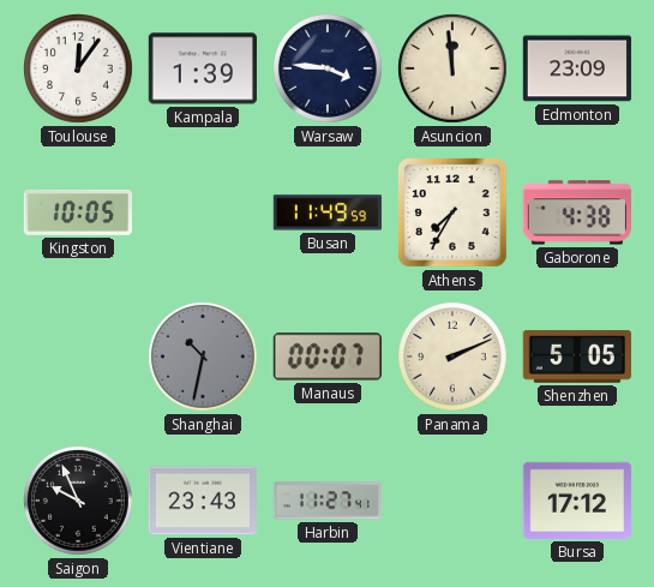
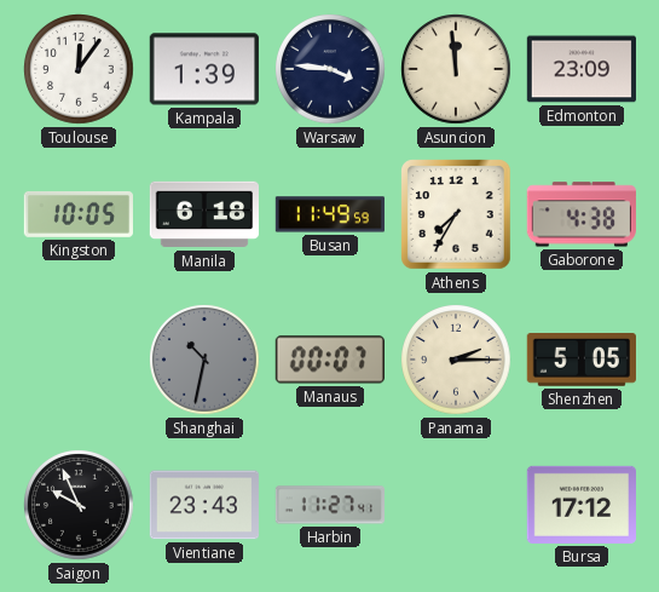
Manila: none -> 6:18
Panama: 2:11 -> 2:15
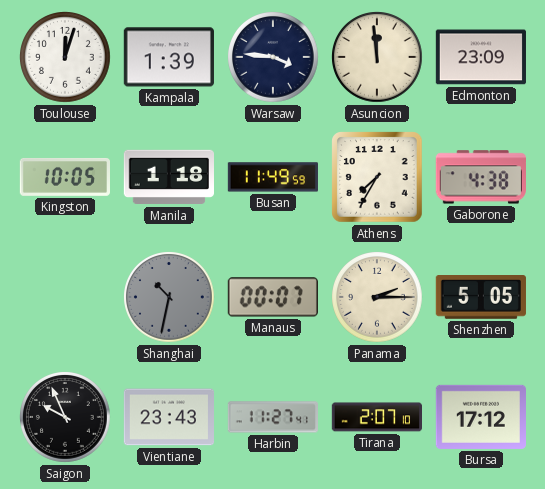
Toulouse: 12:06 -> 12:03
Manila: 6:18 -> 1:18
Tirana: none -> 2:07
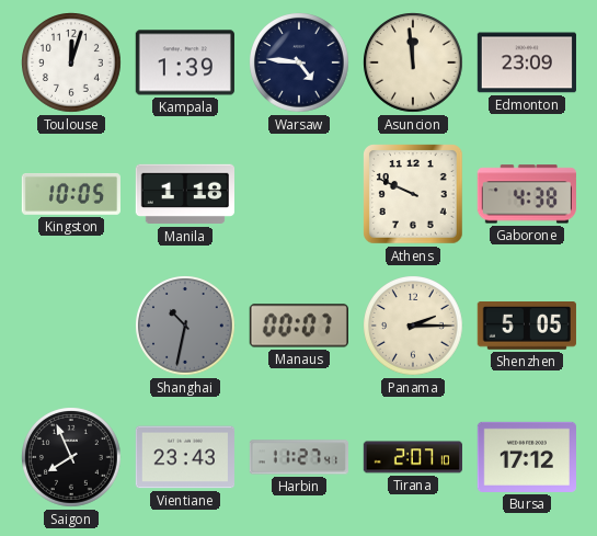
Warsaw: 3:46 -> 4:46
Busan: 11:49 -> none
Athens: 7:35 -> 9:49
Saigon: 9:56 -> 7:56
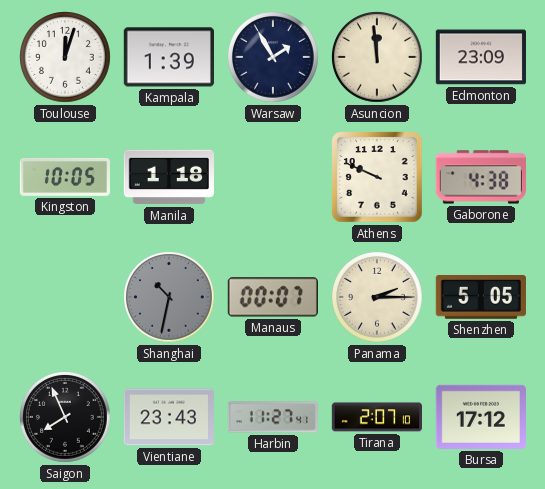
Warsaw: 4:46 -> 1:55
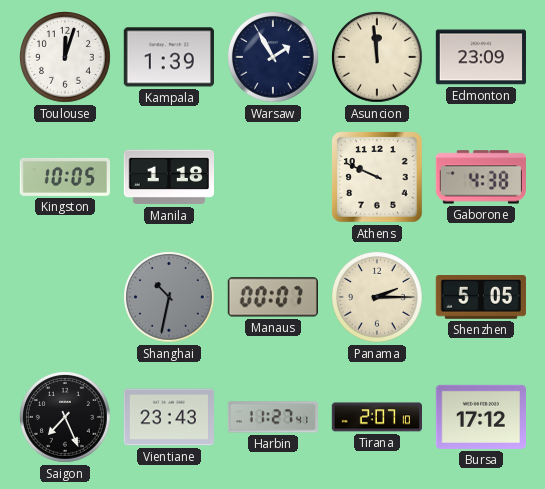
Saigon: 7:56 -> 7:26
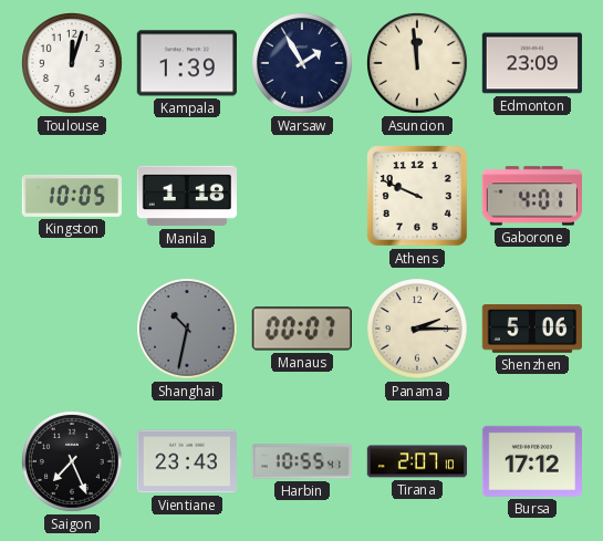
Gaborone: 4:38 -> 4:01
Shenzhen: 5:05 -> 5:06
Harbin: 11:27 -> 10:55
